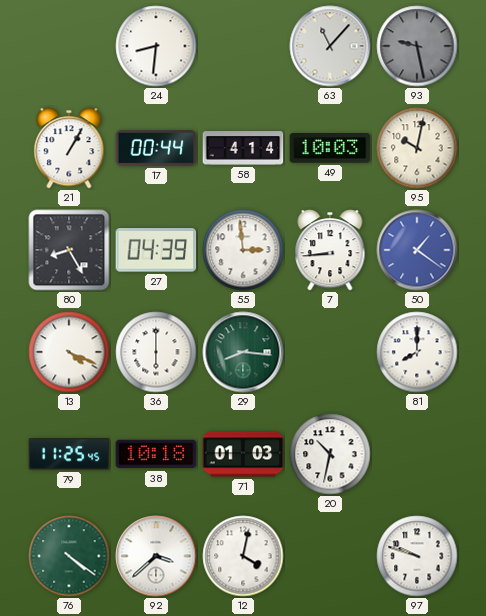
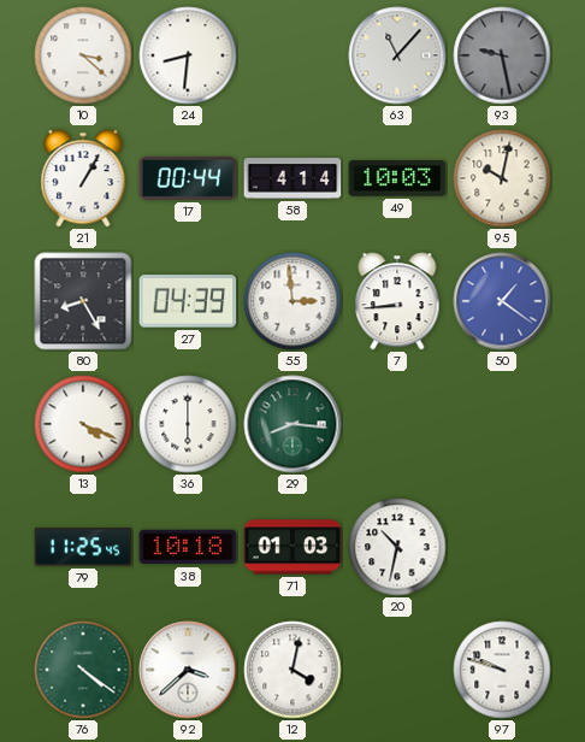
10: none -> 3:22
81: 8:00 -> none
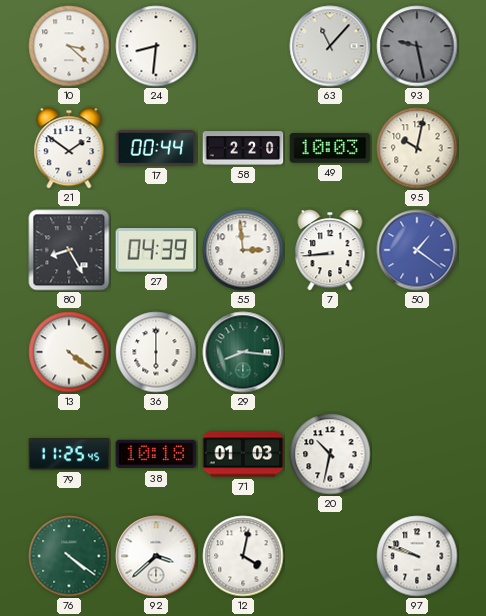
21: 1:05 -> 1:51
58: 4:14 -> 2:20
13: 4:19 -> 4:21
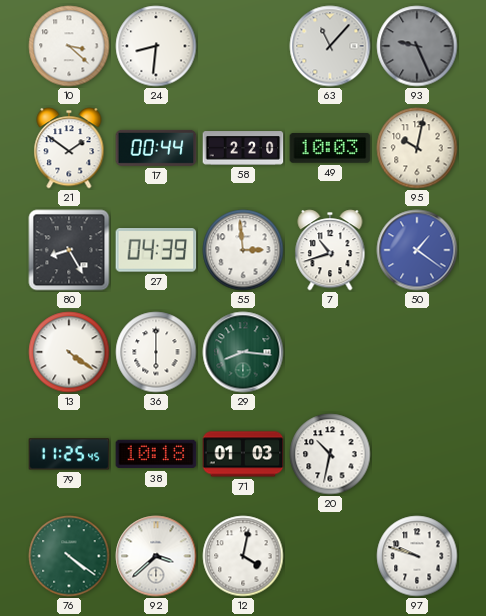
93: 9:28 -> 9:26
7: 8:44 -> 10:42
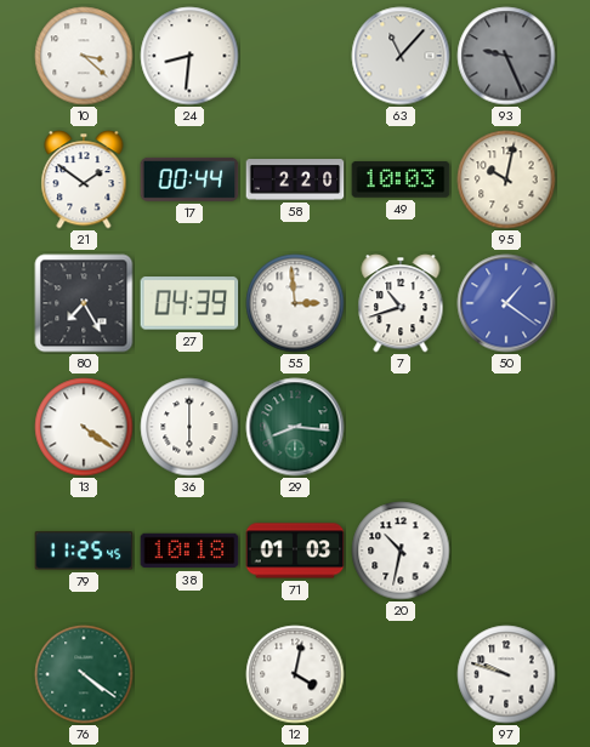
80: 8:25 -> 7:25
92: 3:38 -> none
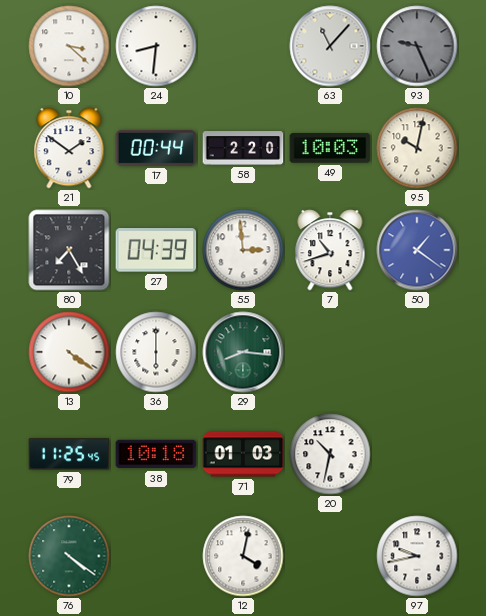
97: 9:48 -> 9:43
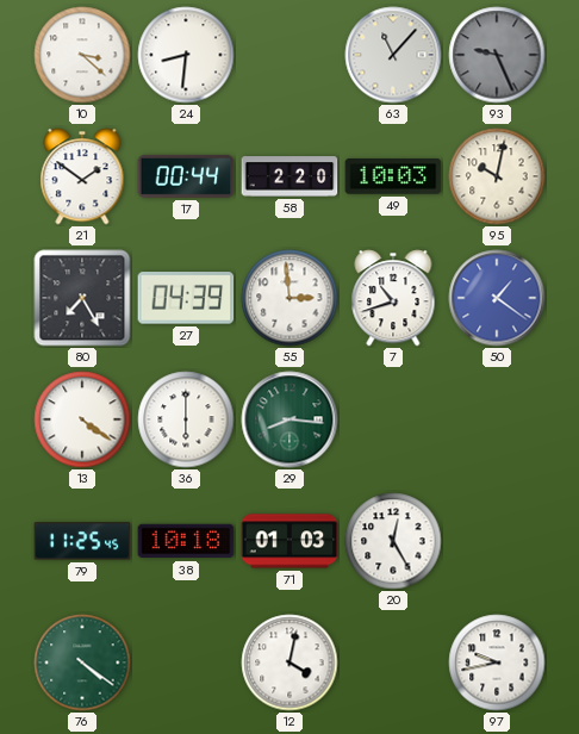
20: 10:32 -> 12:25
